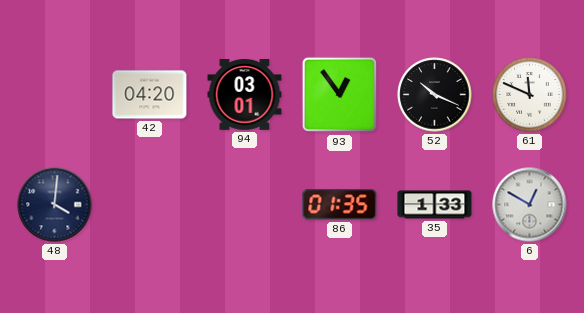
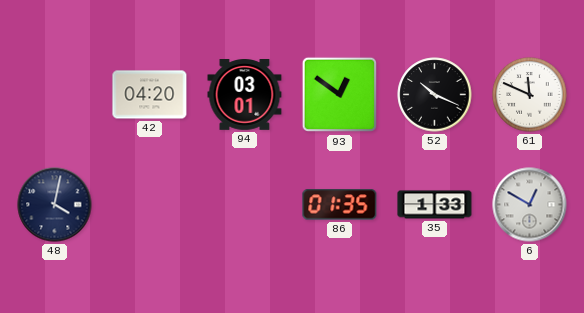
93: 12:54 -> 12:51
48: 4:01 -> 4:02
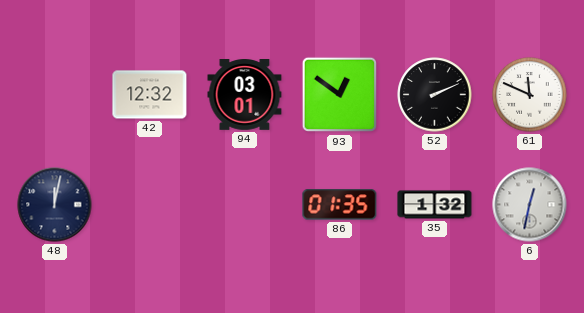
42: 04:20 -> 12:32
52: 10:19 -> 2:11
48: 4:02 -> 12:02
35: 1:33 -> 1:32
6: 12:50 -> 12:32
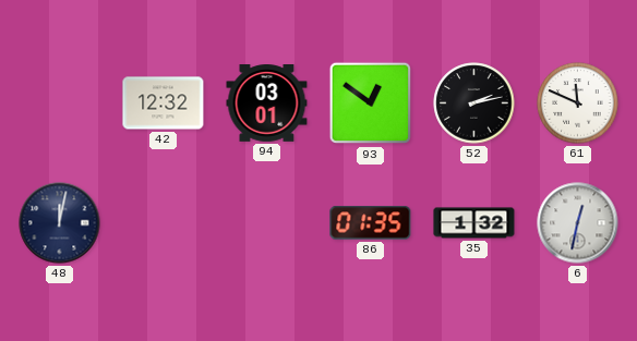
52: 2:11 -> 2:13
